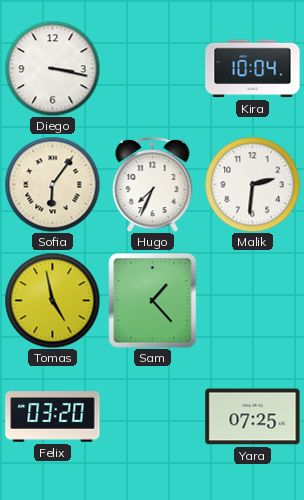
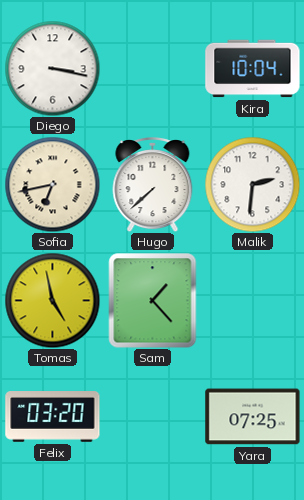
Sofia: 6:06 -> 6:43
Hugo: 7:34 -> 7:38
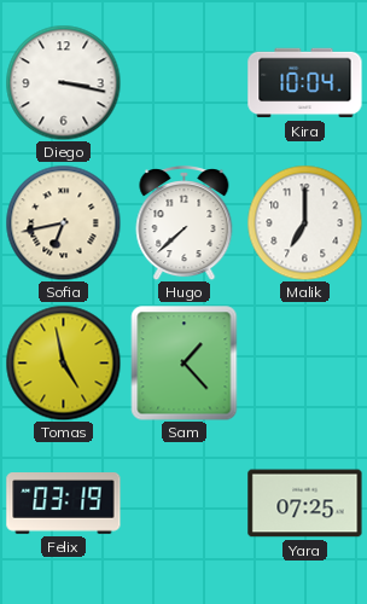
Malik: 2:31 -> 7:00
Felix: 03:20 -> 03:19
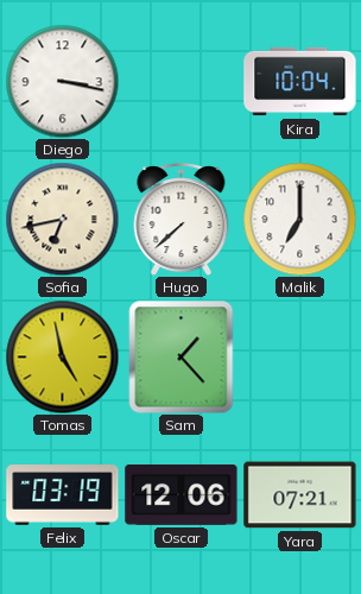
Oscar: none -> 12:06
Yara: 07:25 -> 07:21
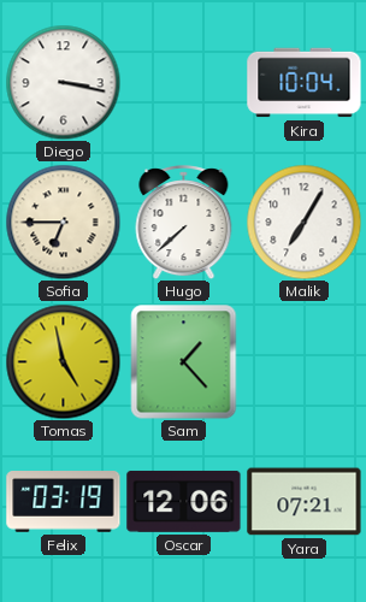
Sofia: 6:43 -> 6:45
Malik: 7:00 -> 7:05
